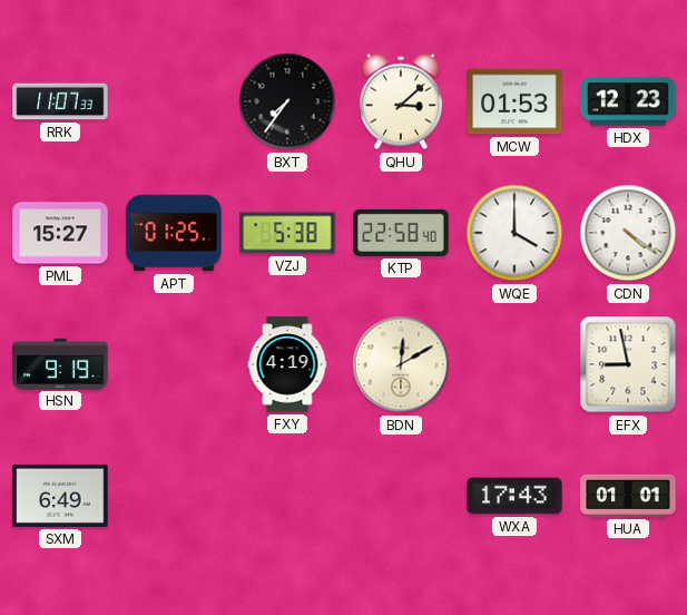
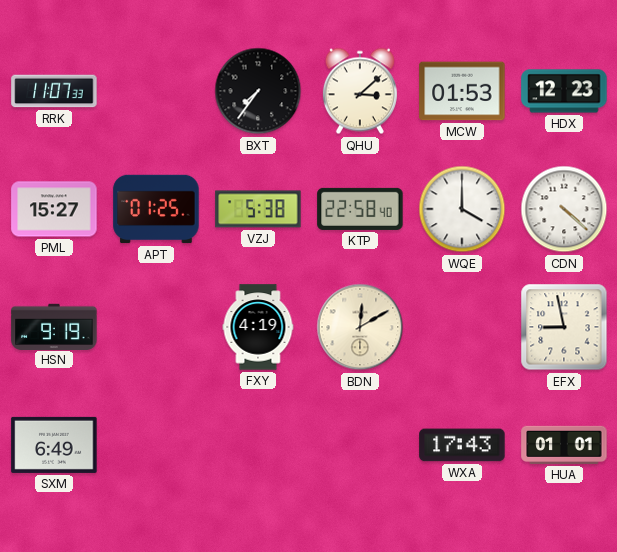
CDN: 4:21 -> 4:22
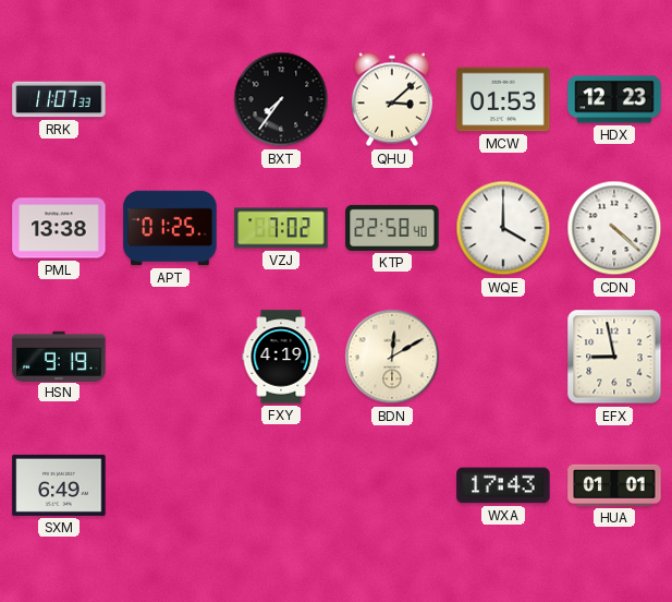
PML: 15:27 -> 13:38
VZJ: 5:38 -> 7:02
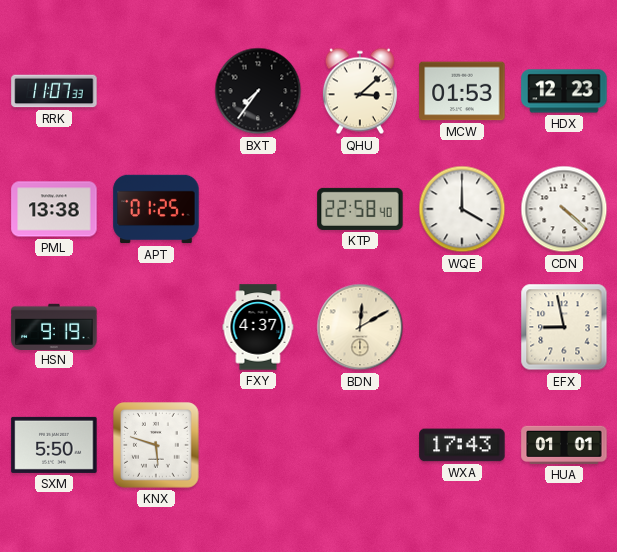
VZJ: 7:02 -> none
FXY: 4:19 -> 4:37
SXM: 6:49 -> 5:50
KNX: none -> 5:48
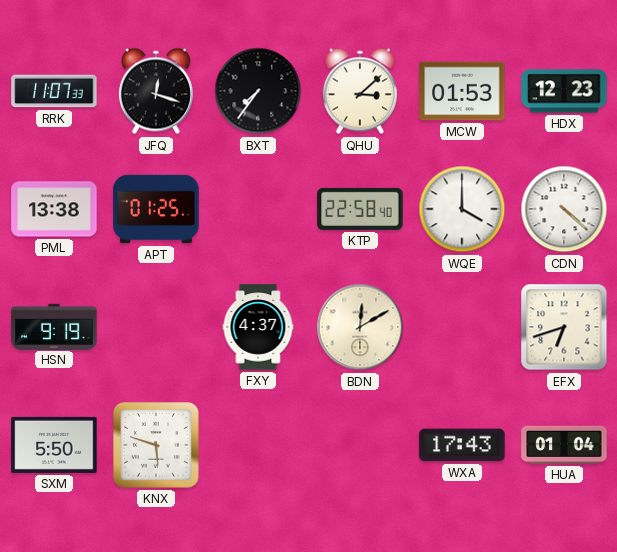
JFQ: none -> 12:18
EFX: 8:58 -> 6:42
HUA: 01:01 -> 01:04
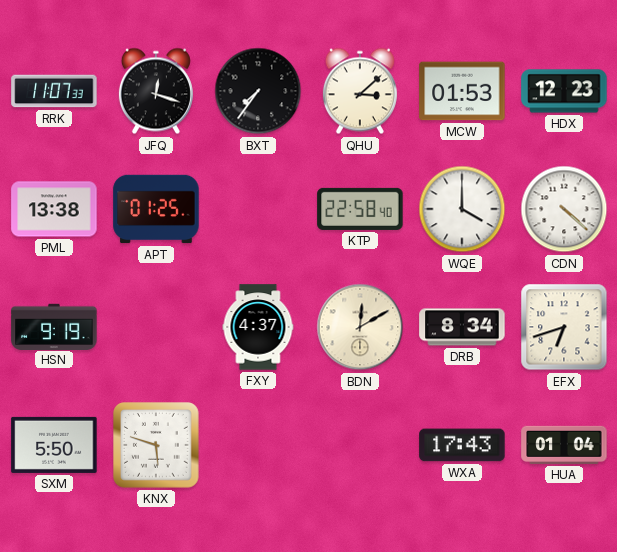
DRB: none -> 8:34
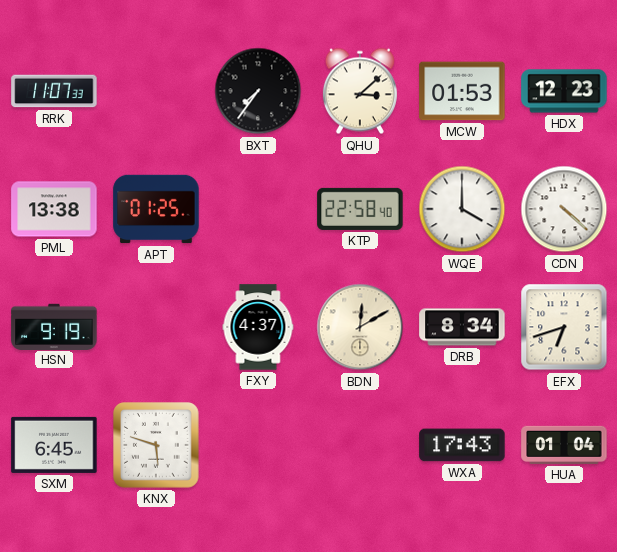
JFQ: 12:18 -> none
SXM: 5:50 -> 6:45
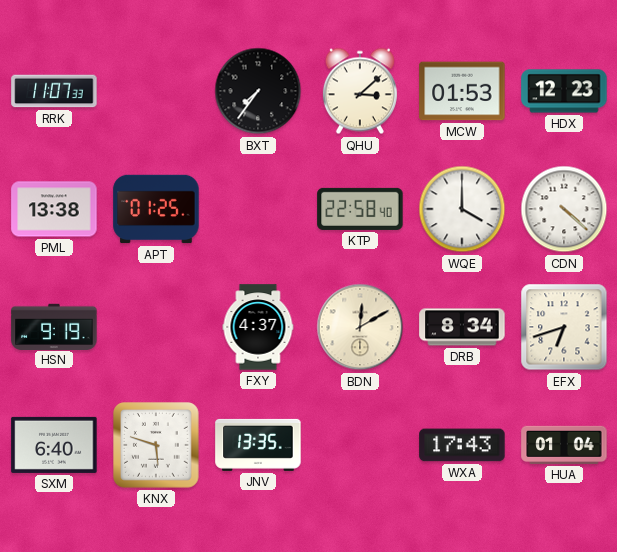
SXM: 6:45 -> 6:40
JNV: none -> 13:35
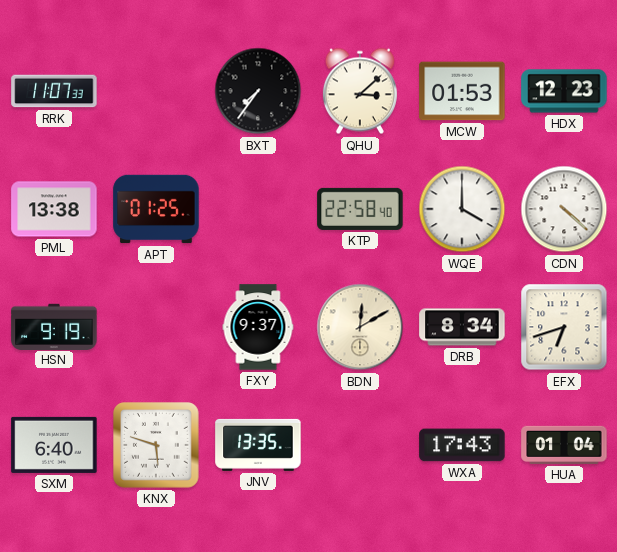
FXY: 4:37 -> 9:37
